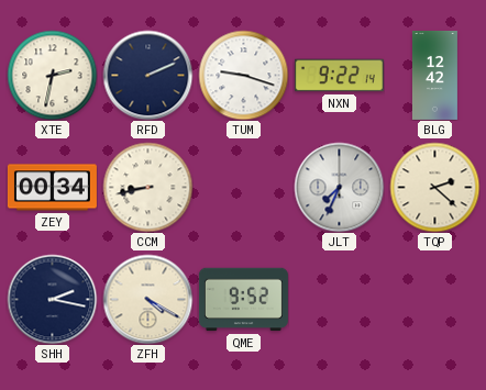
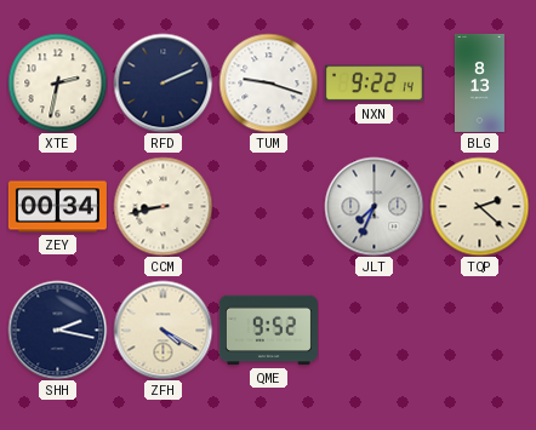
BLG: 12:42 -> 8:13
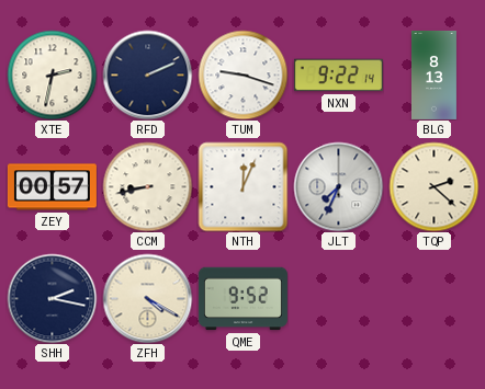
ZEY: 00:34 -> 00:57
NTH: none -> 12:04
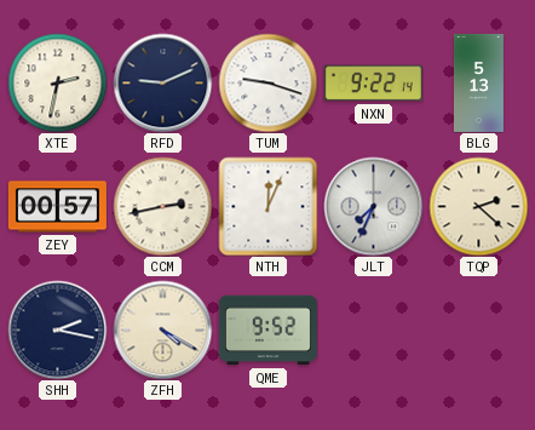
RFD: 2:11 -> 9:11
BLG: 8:13 -> 5:13
CCM: 8:43 -> 2:43
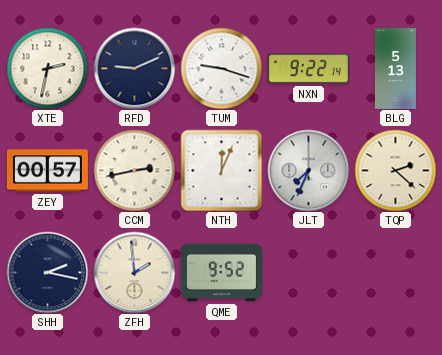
ZFH: 4:20 -> 1:59
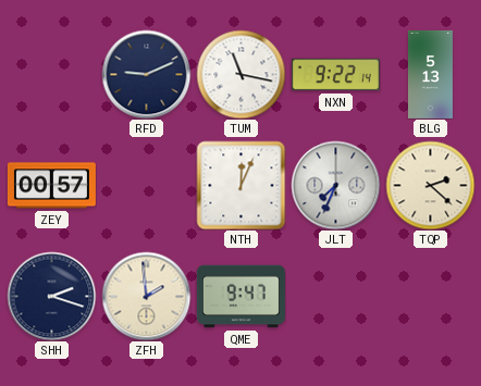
XTE: 2:32 -> none
TUM: 9:18 -> 11:17
CCM: 2:43 -> none
SHH: 2:17 -> 2:18
QME: 9:52 -> 9:47
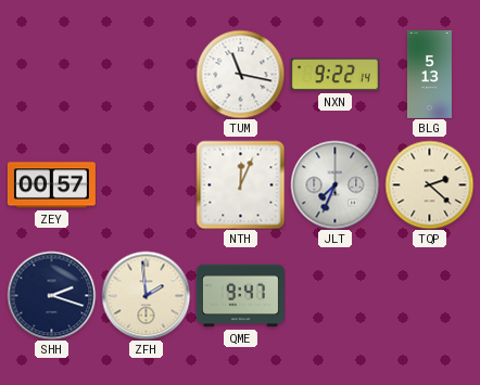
RFD: 9:11 -> none
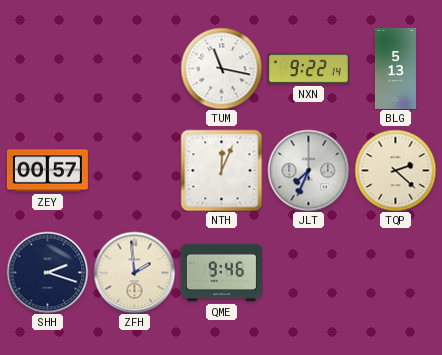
QME: 9:47 -> 9:46
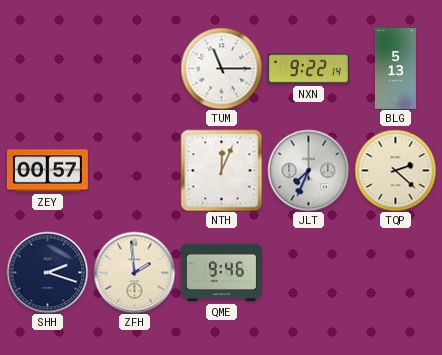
TUM: 11:17 -> 11:15
